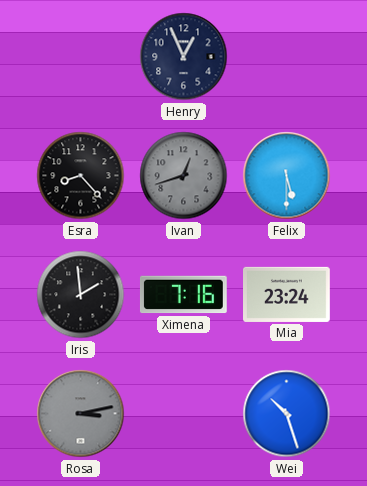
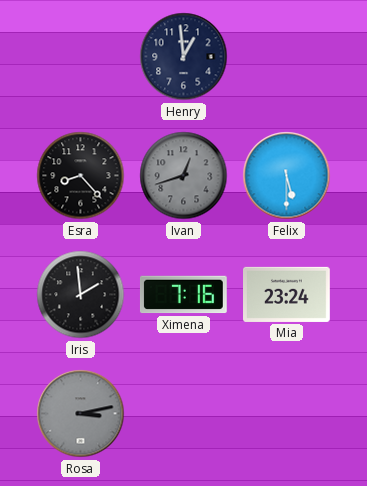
Henry: 12:56 -> 12:59
Wei: 10:27 -> none
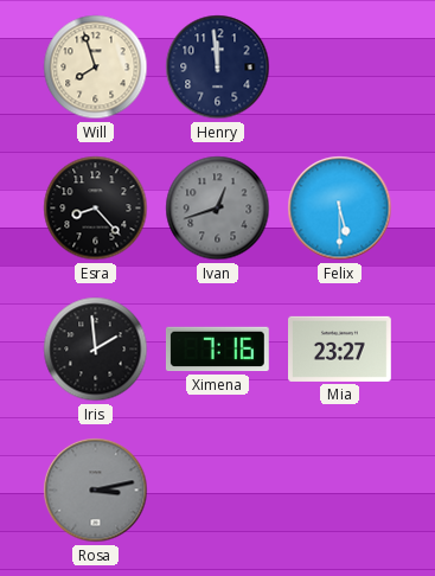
Will: none -> 7:57
Henry: 12:59 -> 11:59
Mia: 23:24 -> 23:27
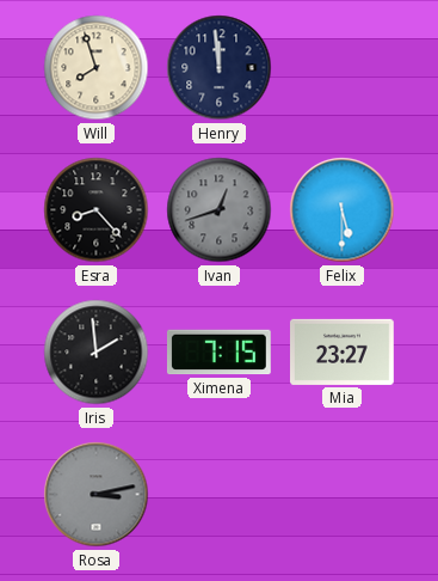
Ximena: 7:16 -> 7:15
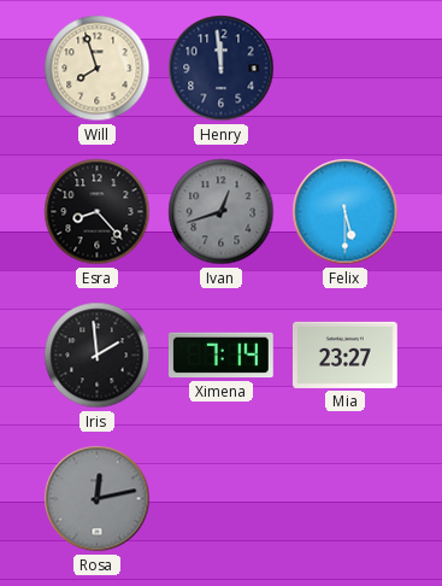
Ximena: 7:15 -> 7:14
Rosa: 3:13 -> 12:13
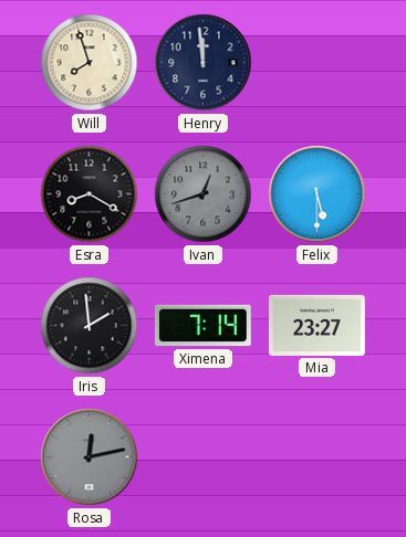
Esra: 8:23 -> 8:20
